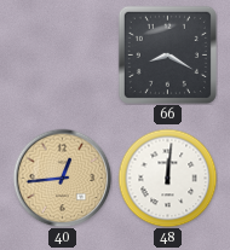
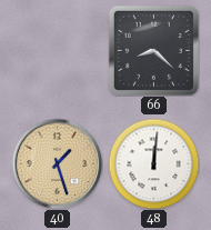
66: 8:20 -> 8:22
40: 12:44 -> 1:27
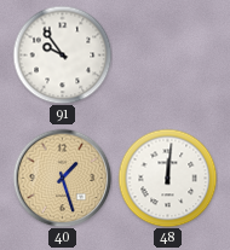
91: none -> 9:54
66: 8:22 -> none
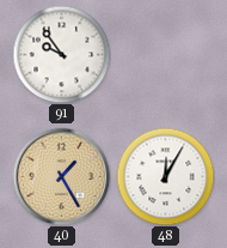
40: 1:27 -> 1:25
48: 12:01 -> 12:05
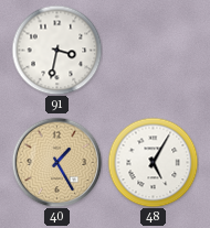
91: 9:54 -> 3:32
48: 12:05 -> 5:05
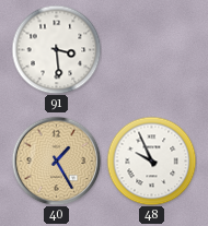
91: 3:32 -> 3:29
48: 5:05 -> 9:56
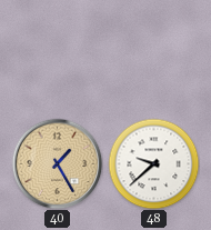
91: 3:29 -> none
48: 9:56 -> 9:38
